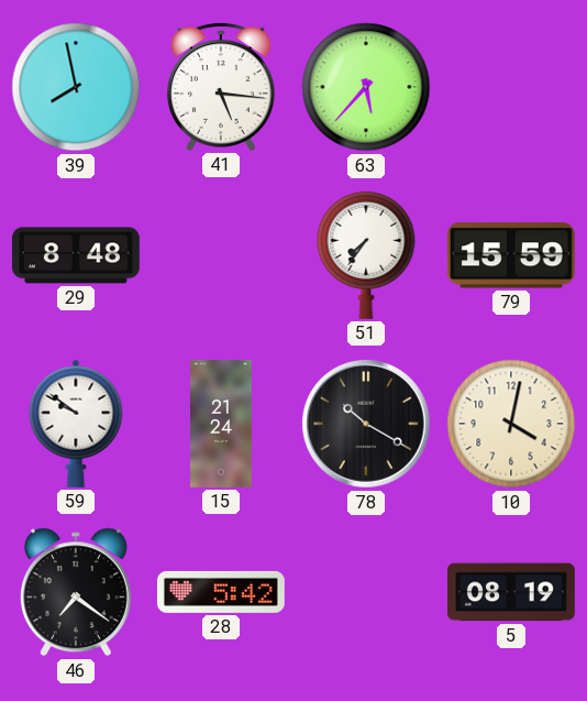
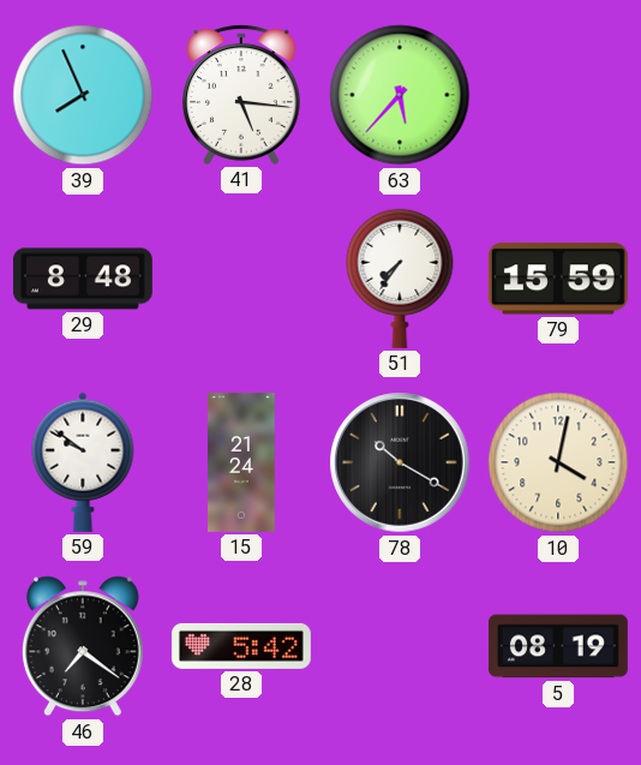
39: 7:58 -> 7:56
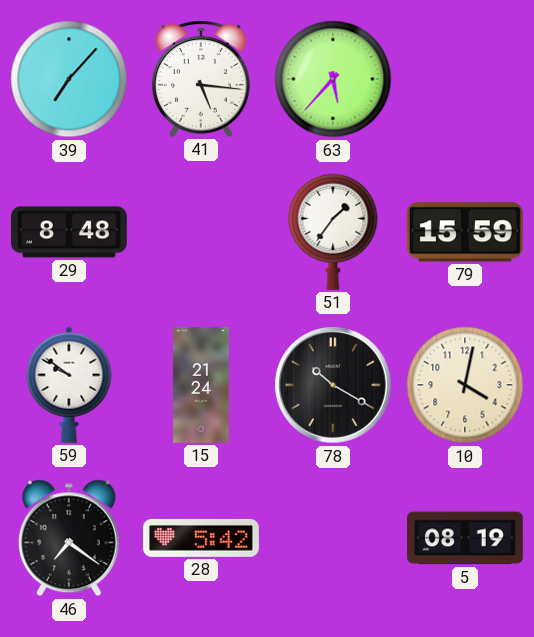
39: 7:56 -> 7:07
51: 7:36 -> 1:36
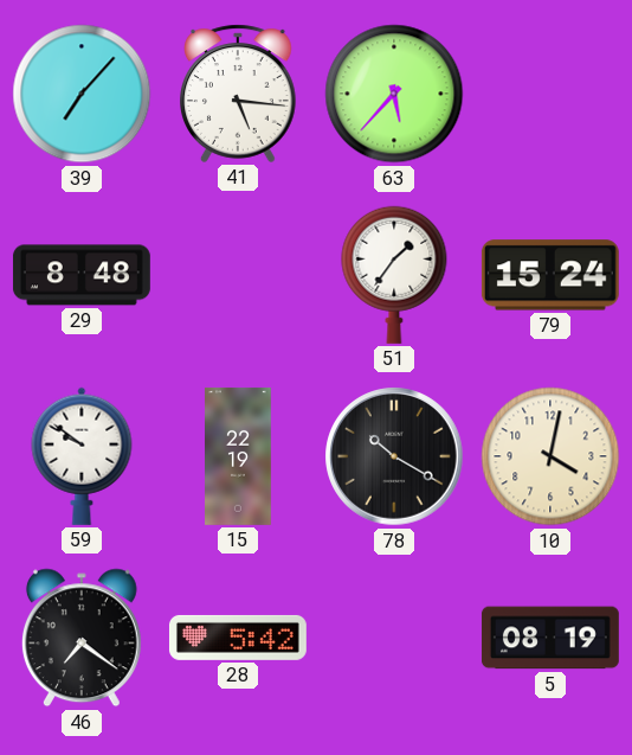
79: 15:59 -> 15:24
15: 21:24 -> 22:19
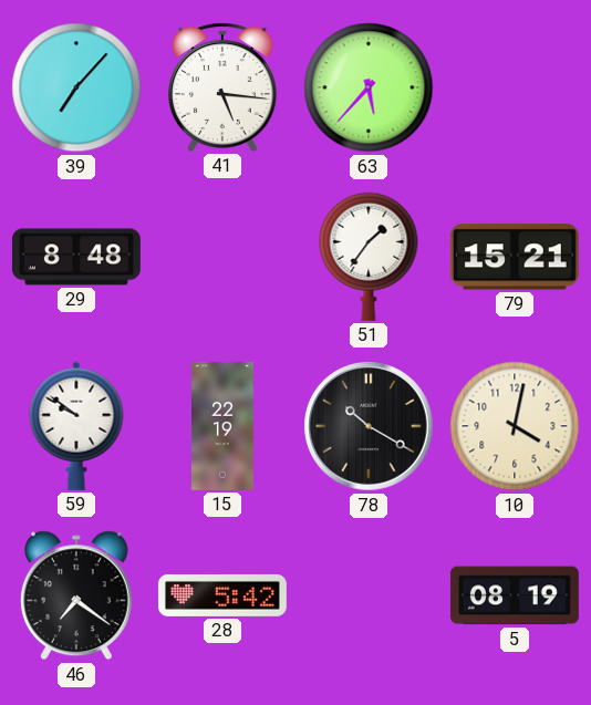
79: 15:24 -> 15:21
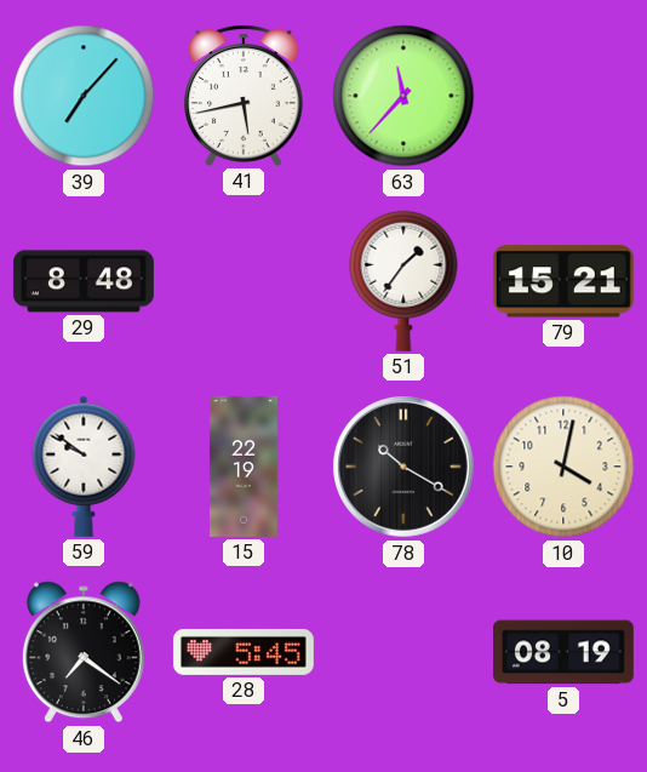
41: 5:16 -> 5:43
63: 5:37 -> 11:37
28: 5:42 -> 5:45
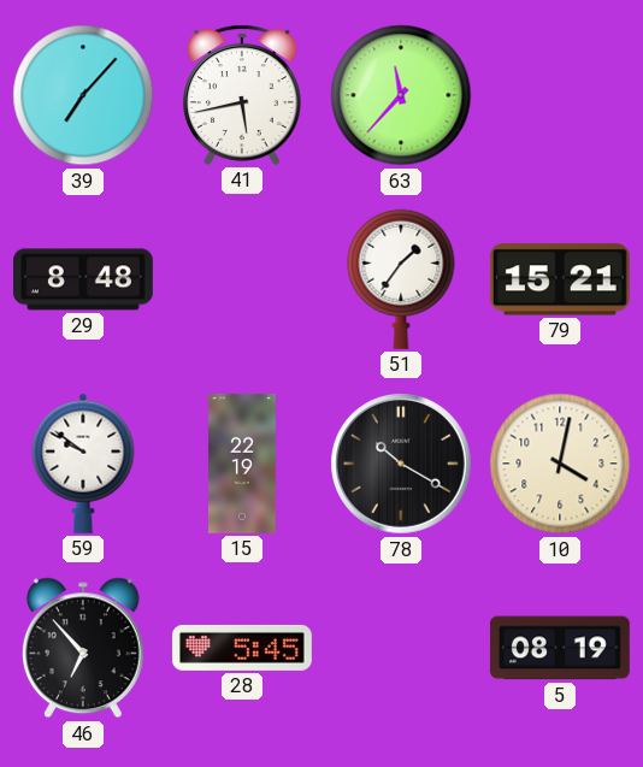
46: 7:21 -> 6:53
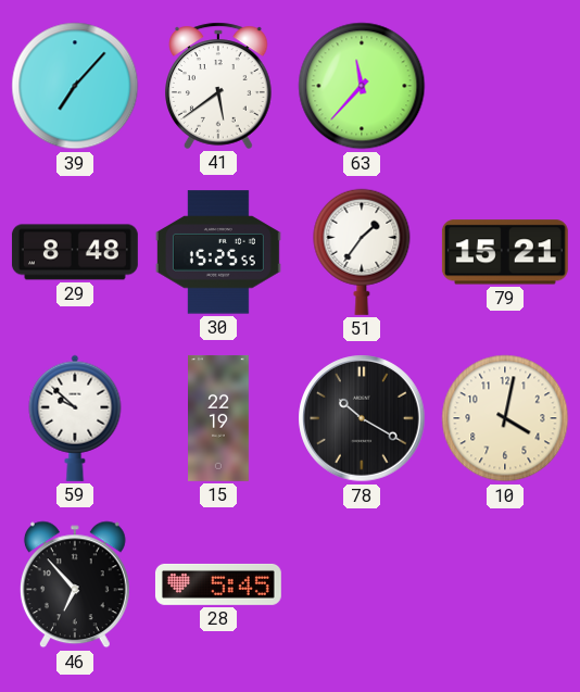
41: 5:43 -> 5:39
30: none -> 15:25
59: 9:51 -> 9:52
5: 08:19 -> none
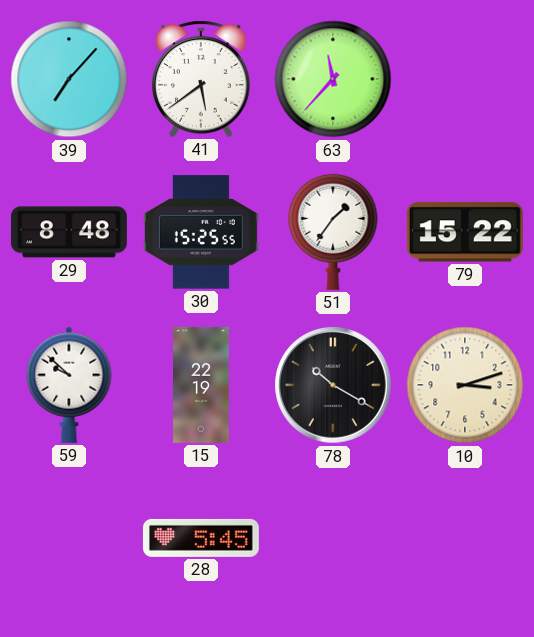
79: 15:21 -> 15:22
10: 4:02 -> 3:12
46: 6:53 -> none
